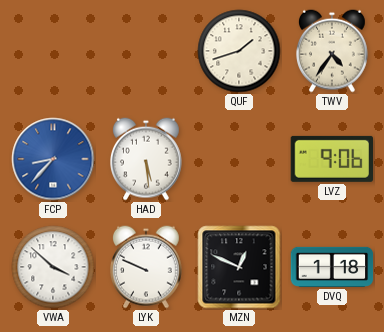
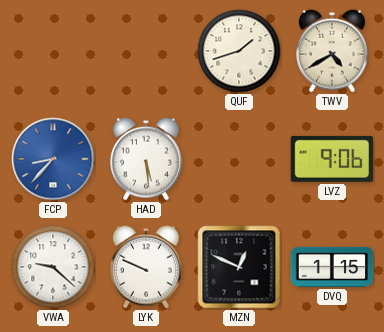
TWV: 4:36 -> 4:40
VWA: 3:52 -> 9:22
DVQ: 1:18 -> 1:15
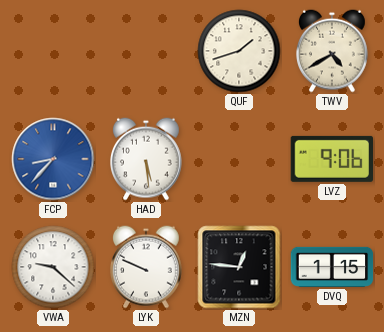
MZN: 12:49 -> 12:46
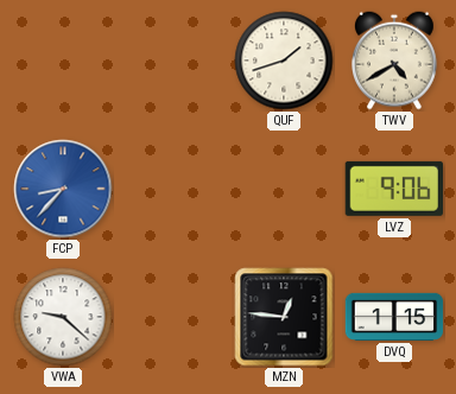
HAD: 5:29 -> none
LYK: 9:49 -> none
